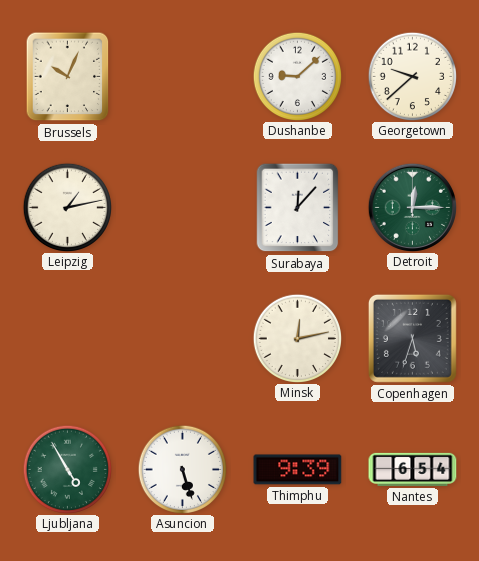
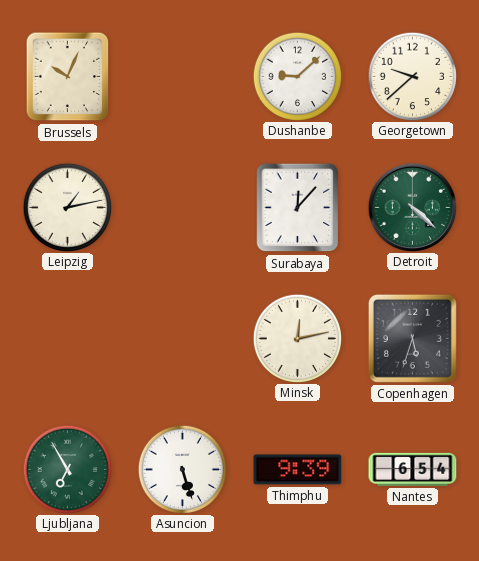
Detroit: 12:15 -> 4:22
Ljubljana: 4:55 -> 6:55
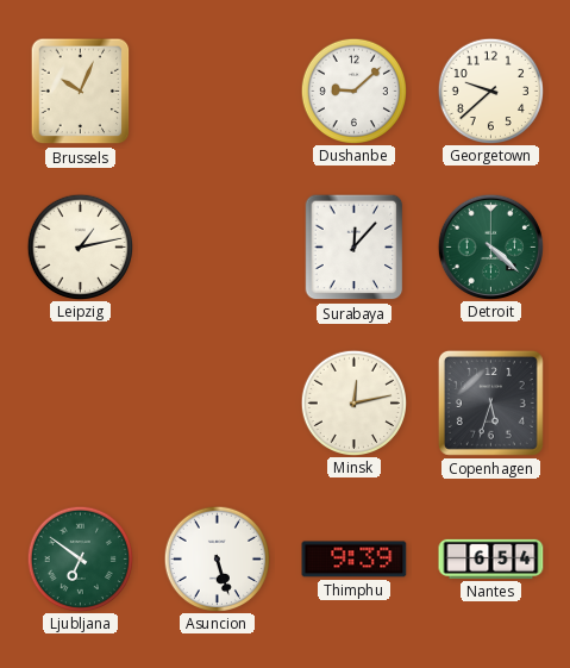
Ljubljana: 6:55 -> 6:51
